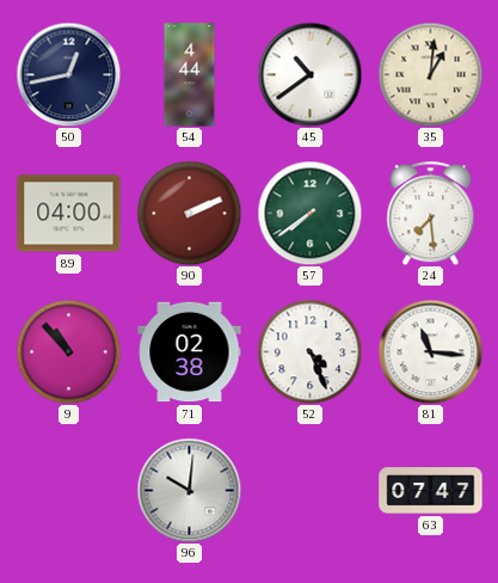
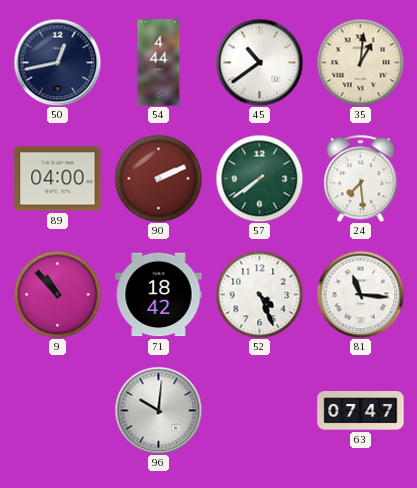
71: 02:38 -> 18:42
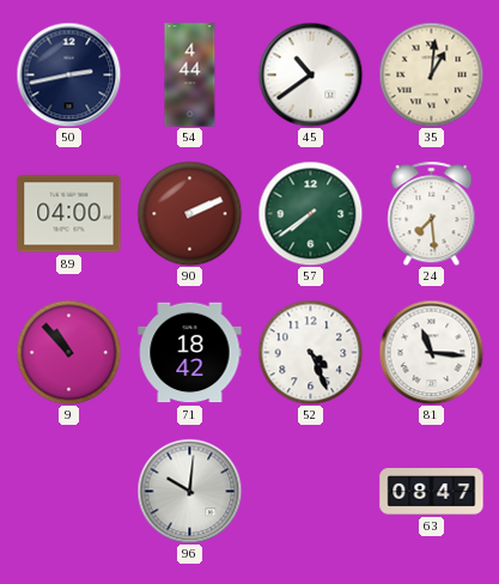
50: 12:43 -> 2:43
63: 07:47 -> 08:47
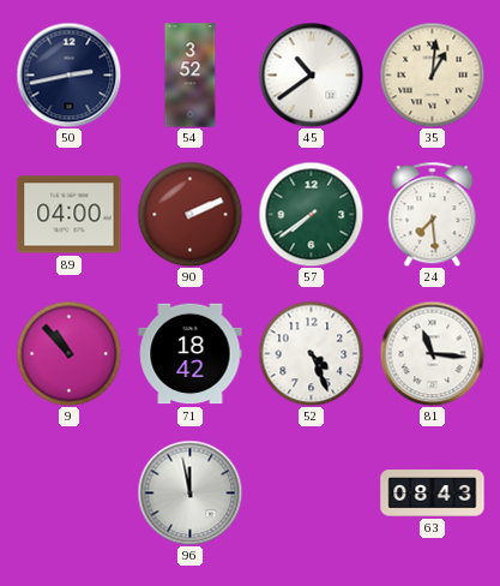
54: 4:44 -> 3:52
96: 10:01 -> 11:58
63: 08:47 -> 08:43
